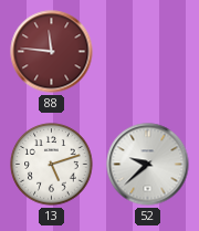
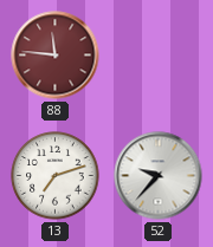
13: 5:12 -> 7:12
52: 9:38 -> 9:37
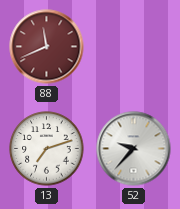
88: 11:46 -> 11:41
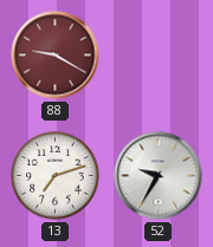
88: 11:41 -> 9:20
52: 9:37 -> 9:35
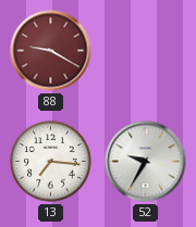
13: 7:12 -> 7:16
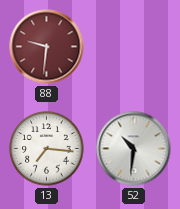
88: 9:20 -> 9:31
52: 9:35 -> 10:31
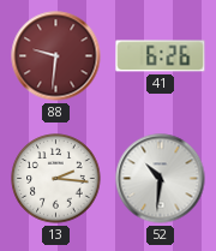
41: none -> 6:26
13: 7:16 -> 2:16
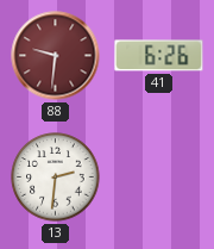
13: 2:16 -> 2:31
52: 10:31 -> none
